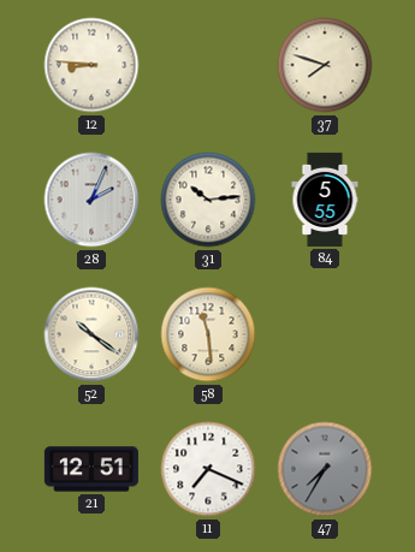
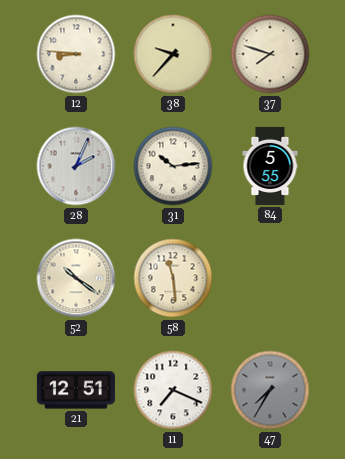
38: none -> 9:37
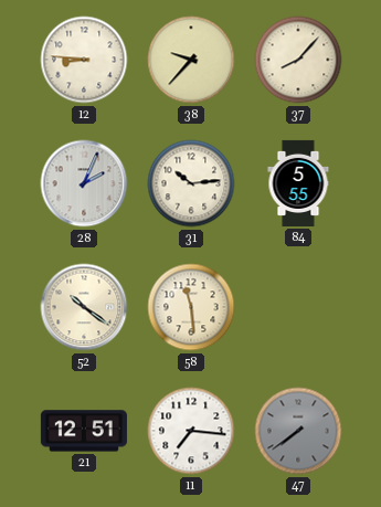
37: 7:48 -> 8:07
11: 7:19 -> 7:16
47: 7:35 -> 7:39
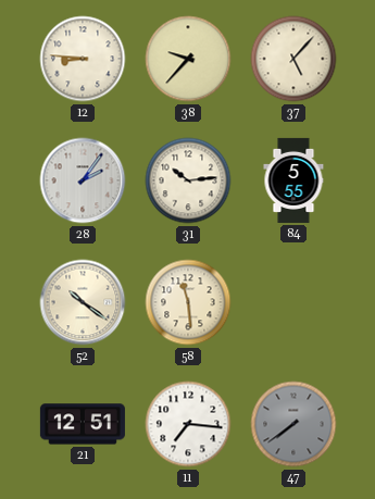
37: 8:07 -> 5:07
28: 2:04 -> 2:06
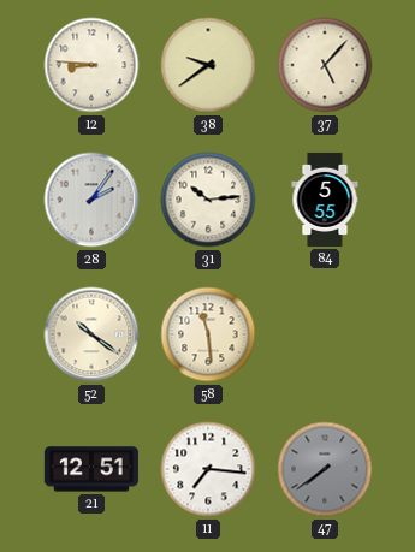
38: 9:37 -> 9:39
